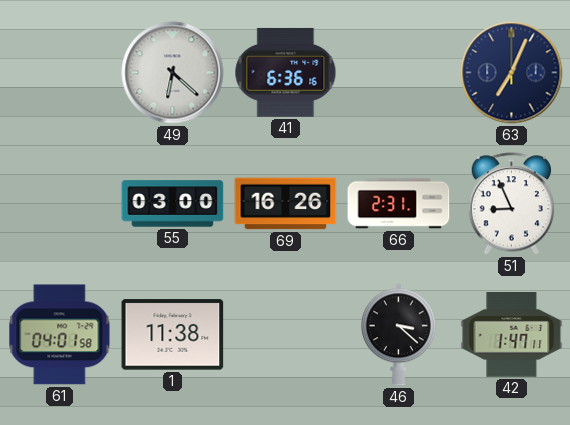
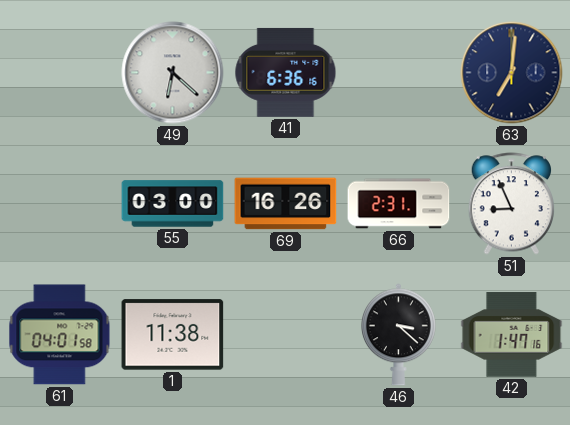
63: 7:04 -> 7:01
42: 1:47:11 -> 1:47:16
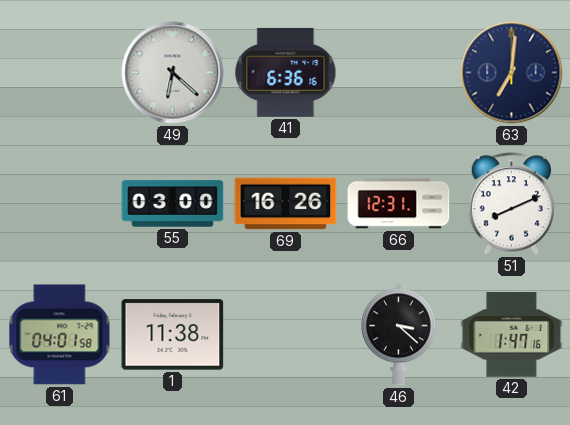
66: 2:31 -> 12:31
51: 8:56 -> 8:11
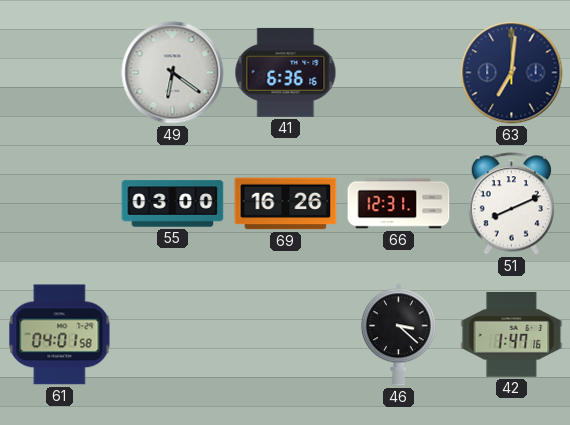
49: 6:22 -> 6:21
1: 11:38 -> none
